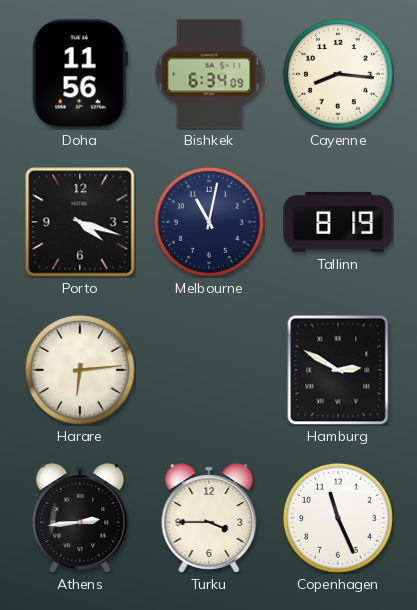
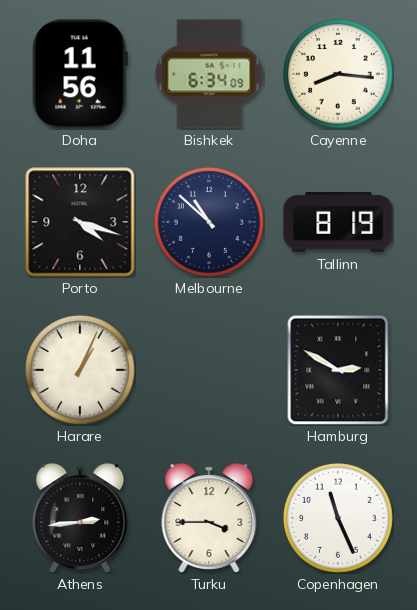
Melbourne: 11:02 -> 10:52
Harare: 6:14 -> 1:04
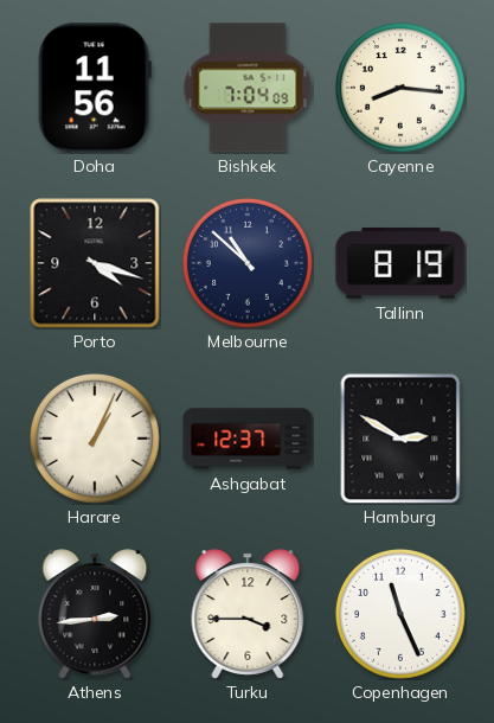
Bishkek: 6:34 -> 7:04
Ashgabat: none -> 12:37
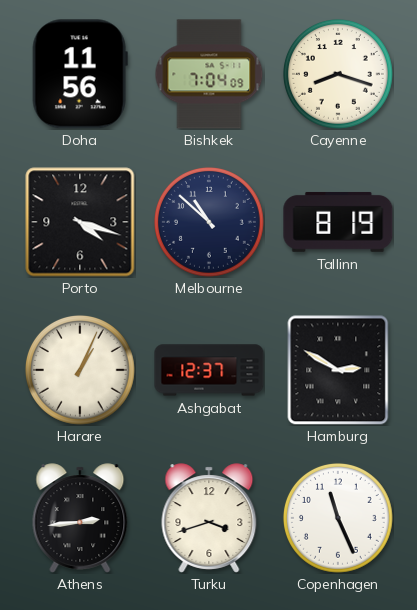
Cayenne: 8:16 -> 8:18
Turku: 3:45 -> 3:42
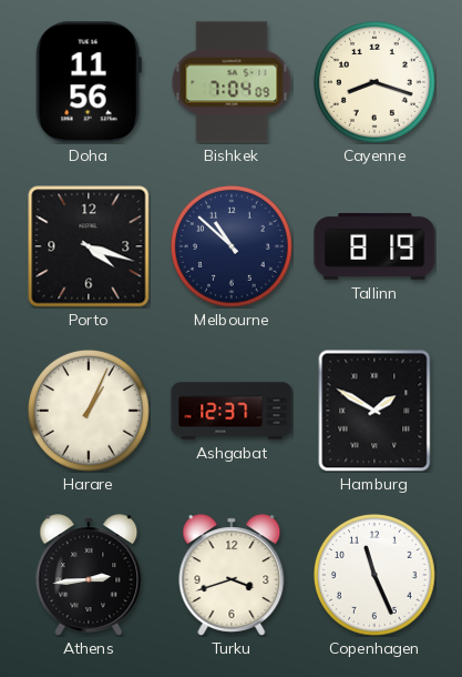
Hamburg: 2:50 -> 1:50
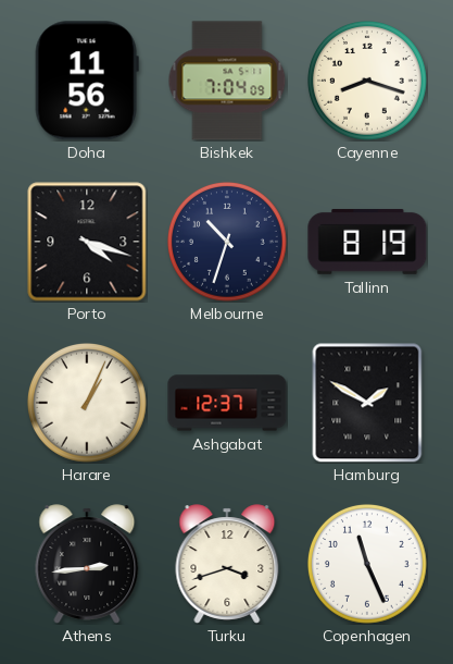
Melbourne: 10:52 -> 10:33
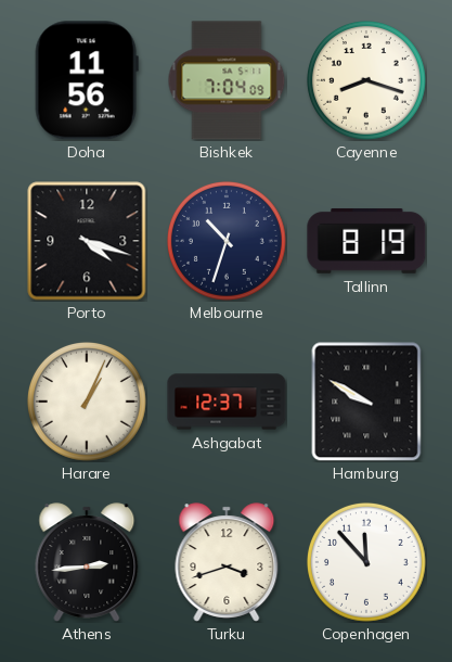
Hamburg: 1:50 -> 9:50
Copenhagen: 11:26 -> 11:53
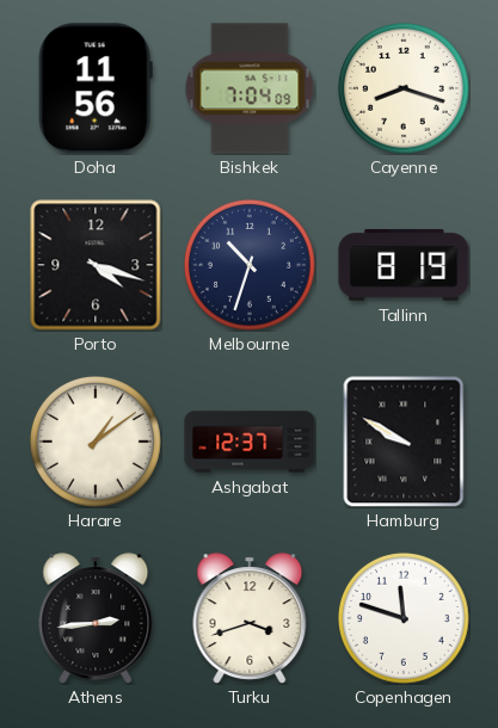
Harare: 1:04 -> 1:09
Copenhagen: 11:53 -> 11:48
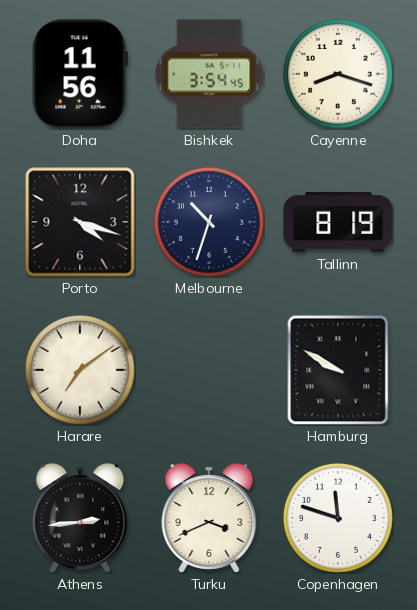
Bishkek: 7:04 -> 3:54
Harare: 1:09 -> 7:09
Ashgabat: 12:37 -> none
Turku: 3:42 -> 3:41
